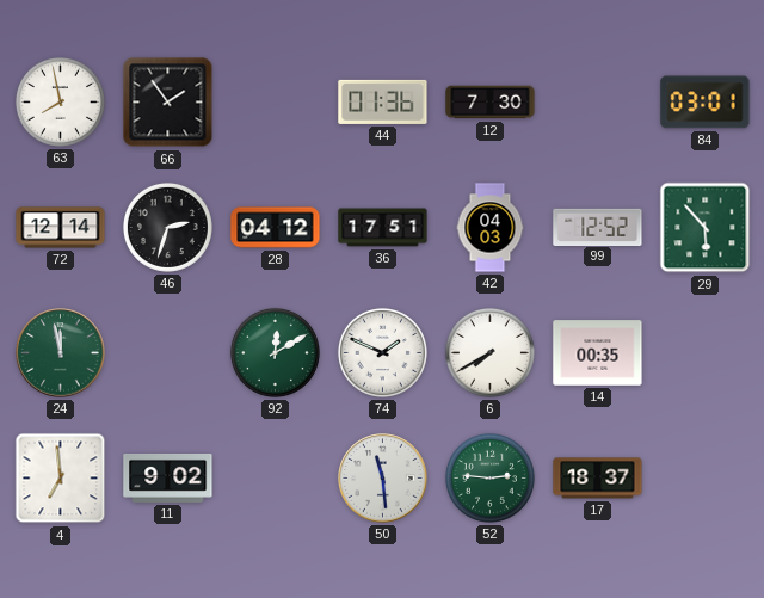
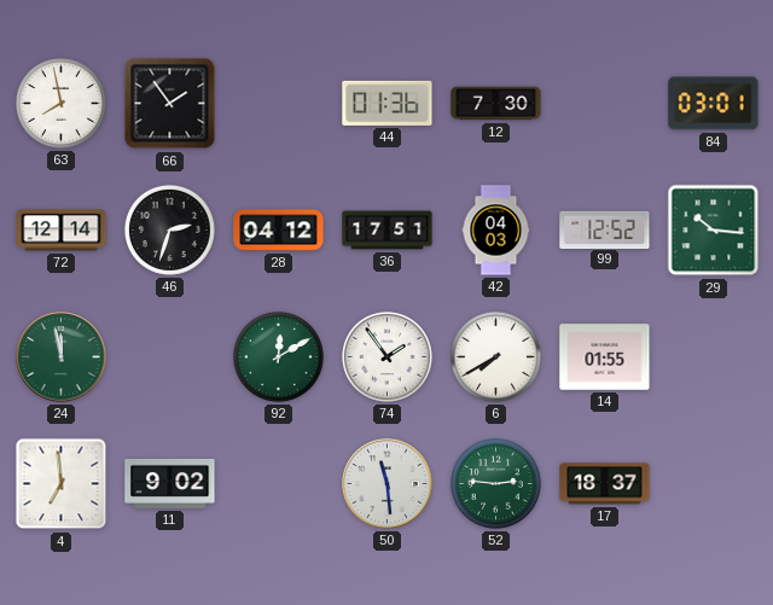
29: 5:53 -> 10:16
74: 1:49 -> 1:54
14: 00:35 -> 01:55
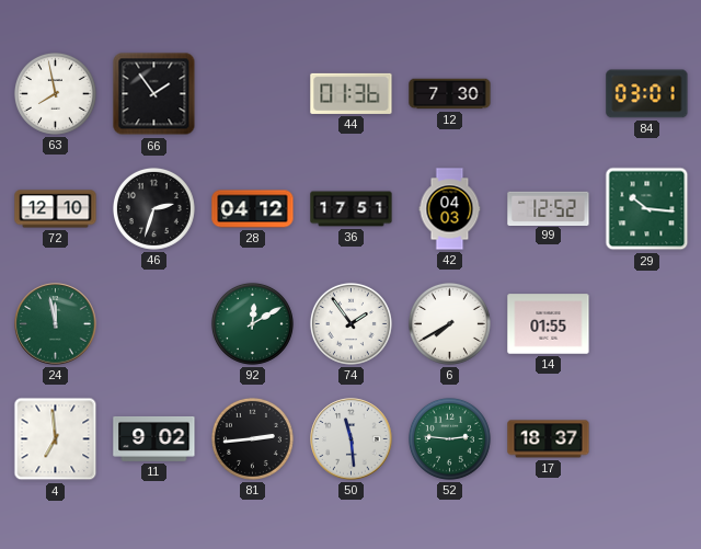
72: 12:14 -> 12:10
81: none -> 2:44
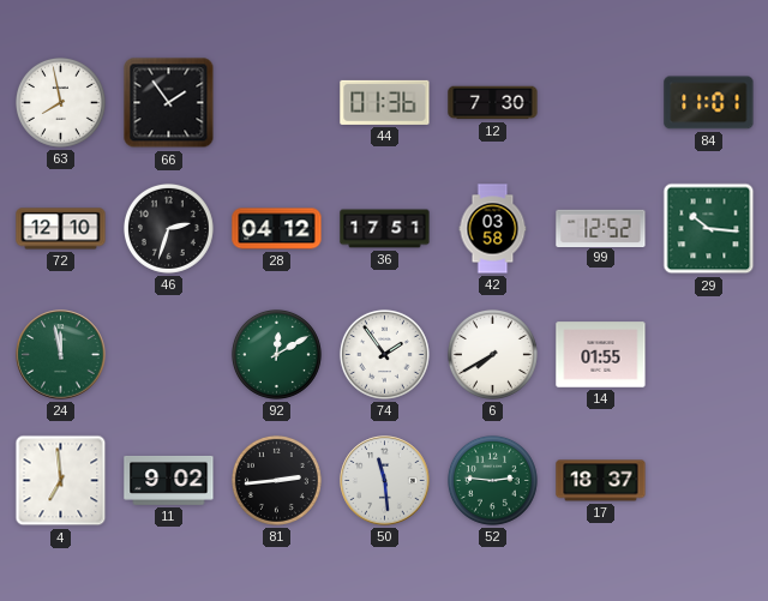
84: 03:01 -> 11:01
42: 04:03 -> 03:58
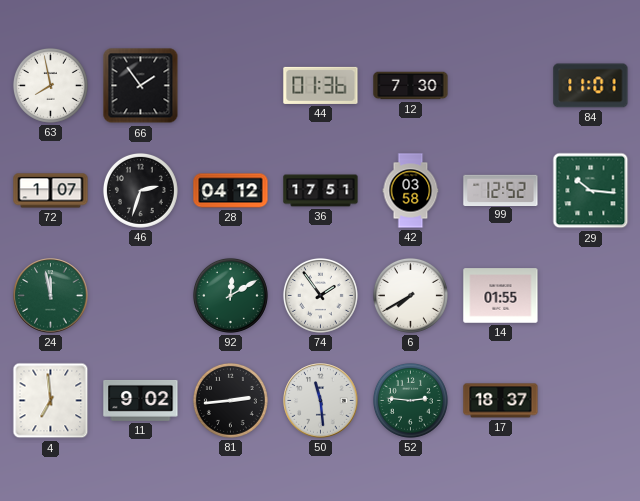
72: 12:10 -> 1:07
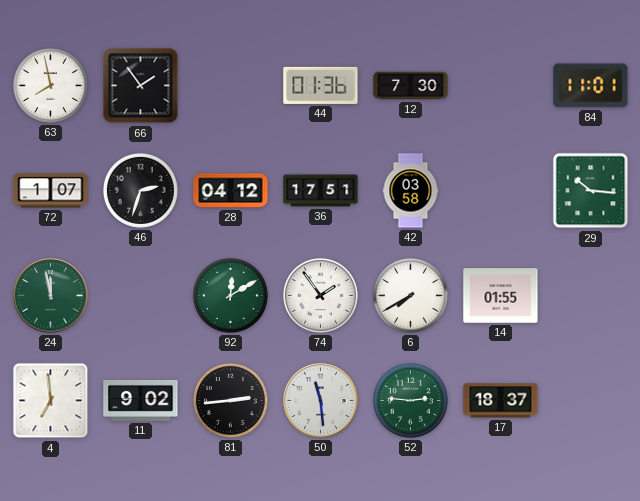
99: 12:52 -> none
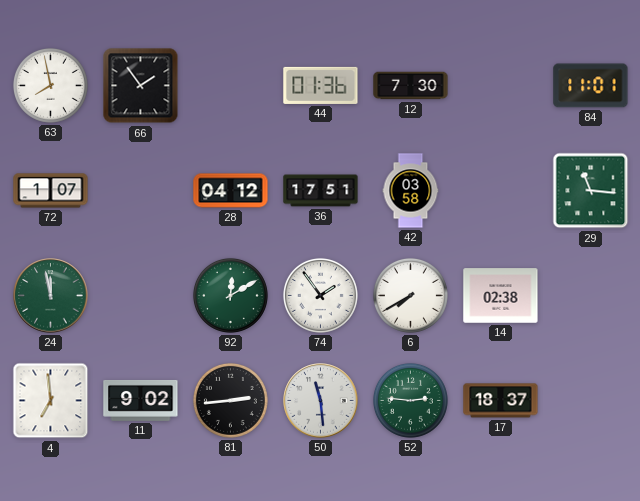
46: 2:33 -> none
29: 10:16 -> 11:16
14: 01:55 -> 02:38
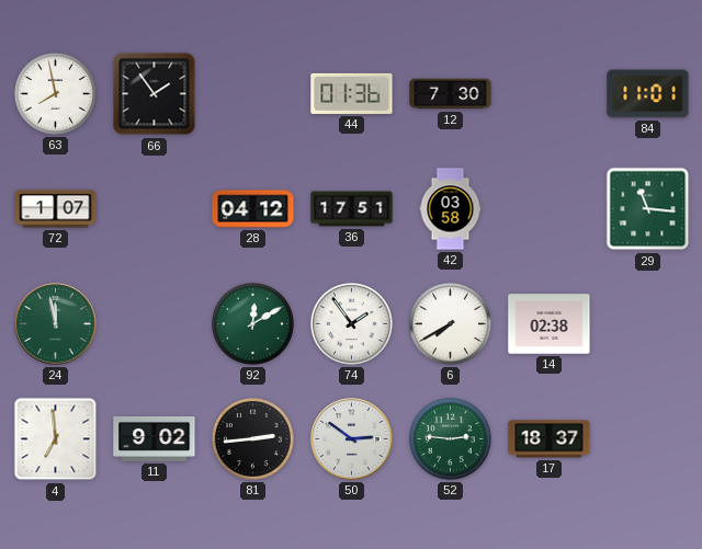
50: 11:29 -> 2:51
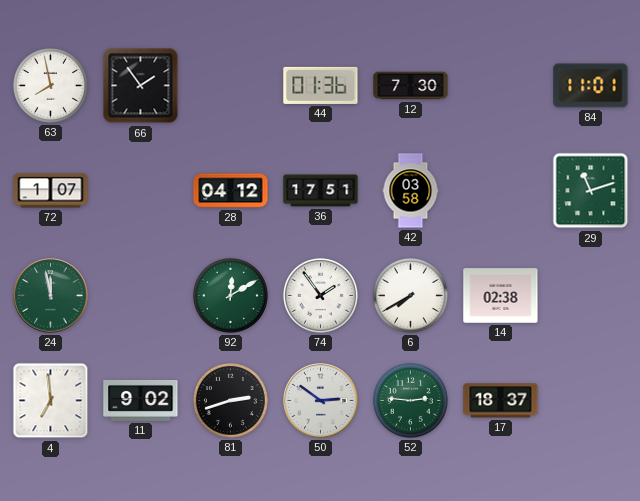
29: 11:16 -> 11:12
81: 2:44 -> 2:42
